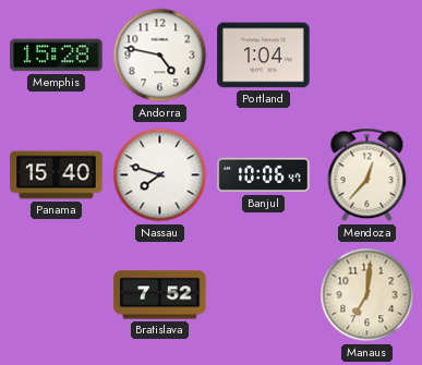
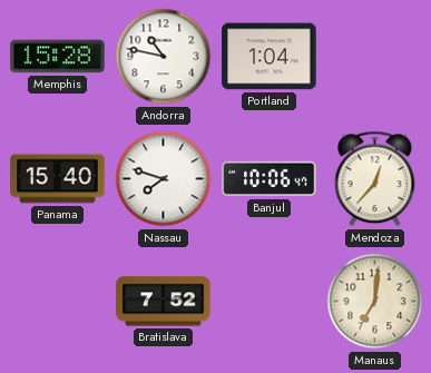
Andorra: 4:47 -> 10:47
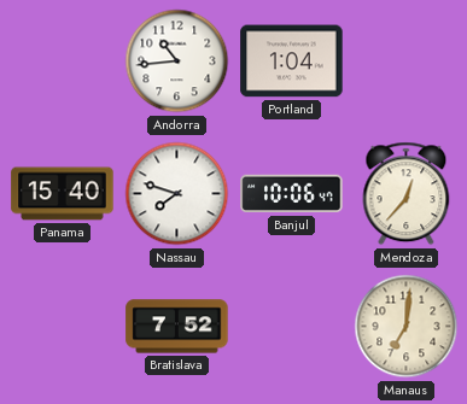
Memphis: 15:28 -> none
Andorra: 10:47 -> 10:44
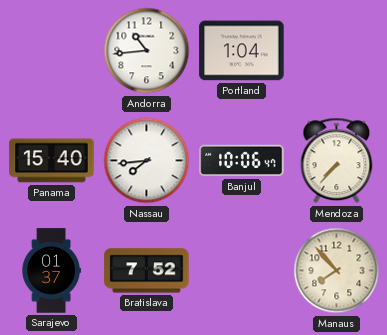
Nassau: 7:48 -> 7:44
Mendoza: 12:37 -> 7:37
Sarajevo: none -> 01:37
Manaus: 7:01 -> 7:53
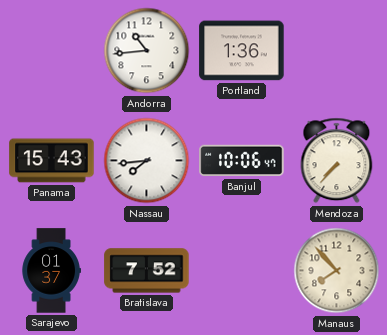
Portland: 1:04 -> 1:36
Panama: 15:40 -> 15:43
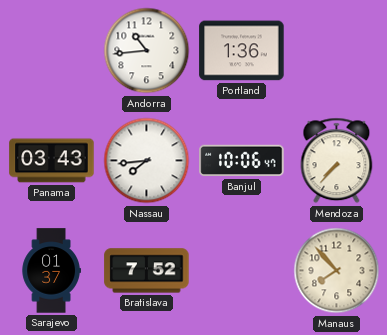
Panama: 15:43 -> 03:43
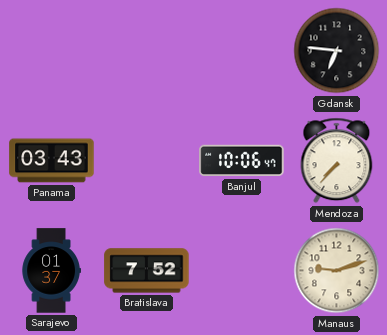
Andorra: 10:44 -> none
Portland: 1:36 -> none
Gdansk: none -> 6:46
Nassau: 7:44 -> none
Manaus: 7:53 -> 9:12
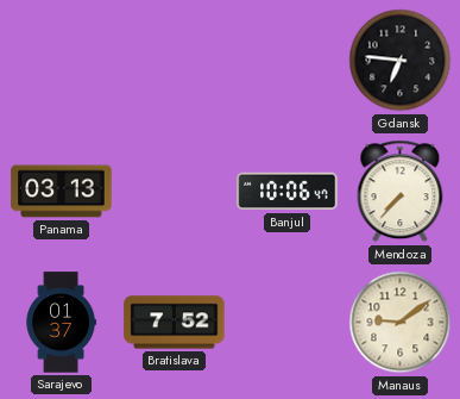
Panama: 03:43 -> 03:13
Manaus: 9:12 -> 9:09
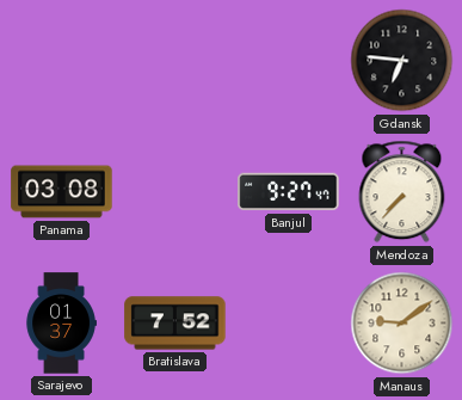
Panama: 03:13 -> 03:08
Banjul: 10:06 -> 9:27
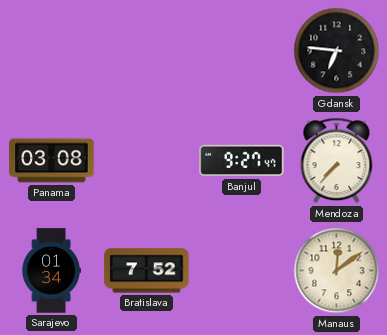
Sarajevo: 01:37 -> 01:34
Manaus: 9:09 -> 12:09
